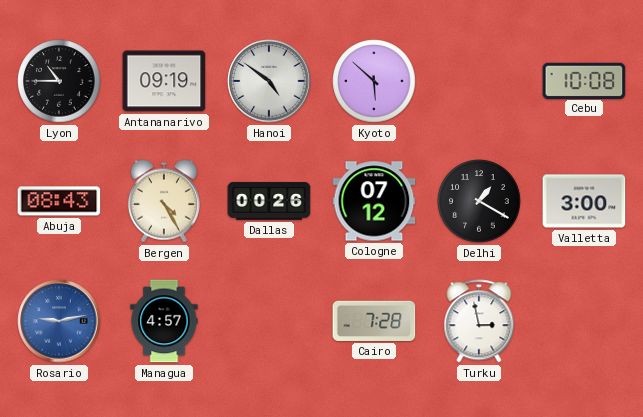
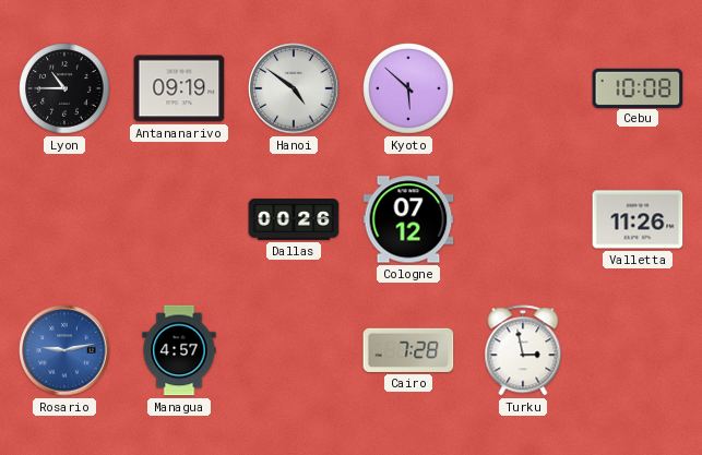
Abuja: 08:43 -> none
Bergen: 4:25 -> none
Delhi: 1:20 -> none
Valletta: 3:00 -> 11:26
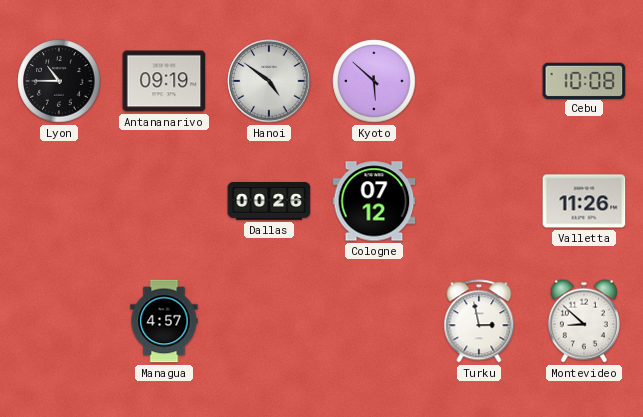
Rosario: 9:13 -> none
Cairo: 7:28 -> none
Montevideo: none -> 8:52
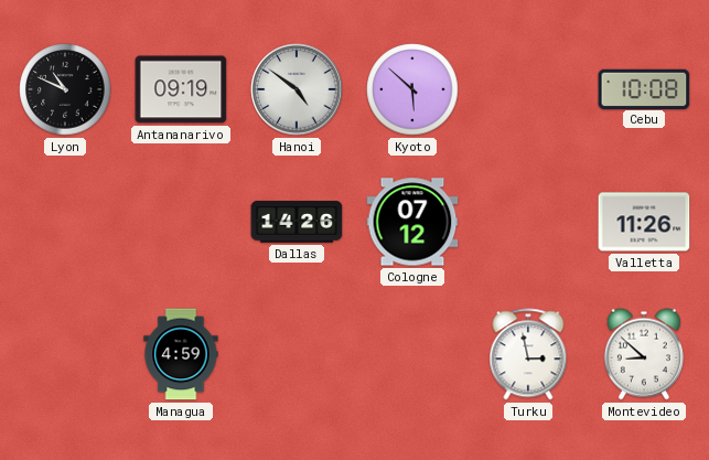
Lyon: 10:45 -> 10:49
Dallas: 00:26 -> 14:26
Managua: 4:57 -> 4:59
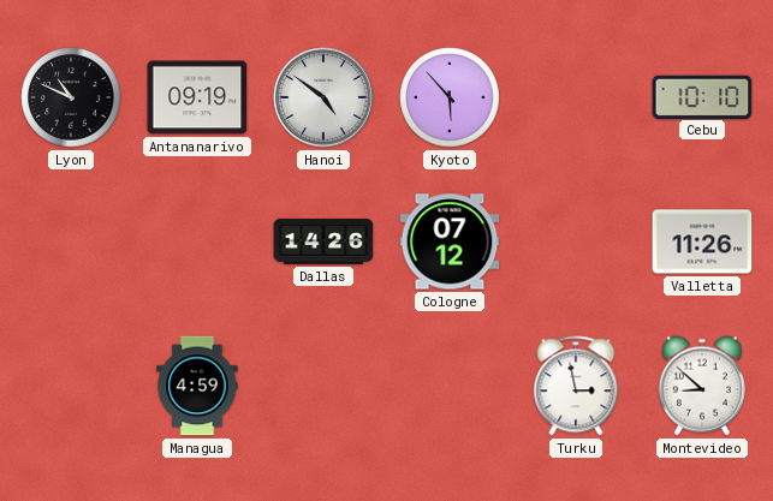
Kyoto: 5:52 -> 5:53
Cebu: 10:08 -> 10:10
